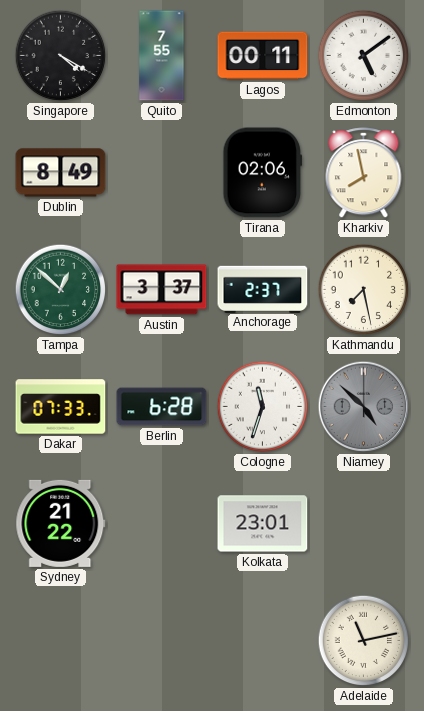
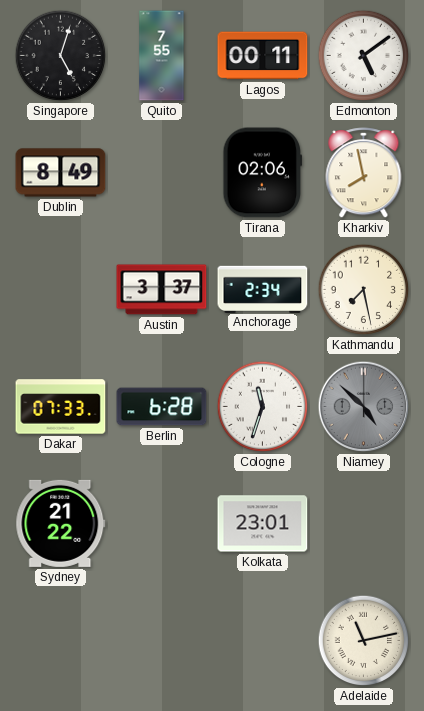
Singapore: 4:20 -> 5:03
Tampa: 12:52 -> none
Anchorage: 2:37 -> 2:34
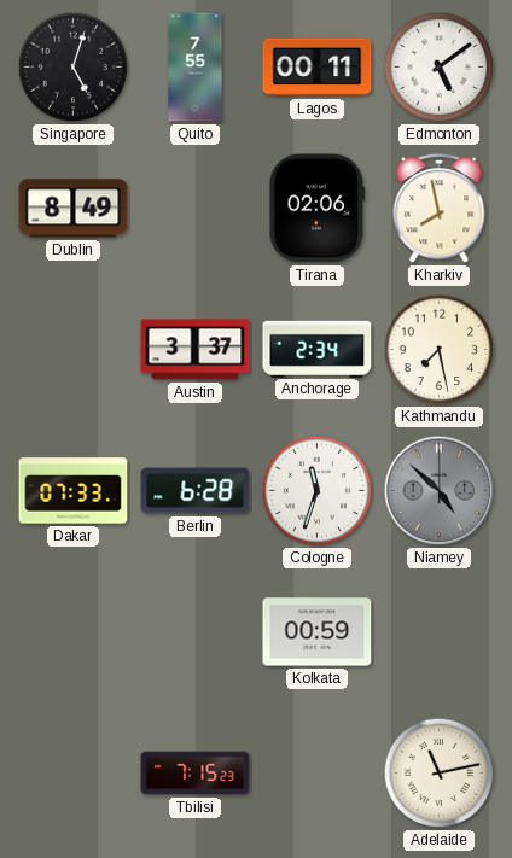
Sydney: 21:22 -> none
Kolkata: 23:01 -> 00:59
Tbilisi: none -> 7:15
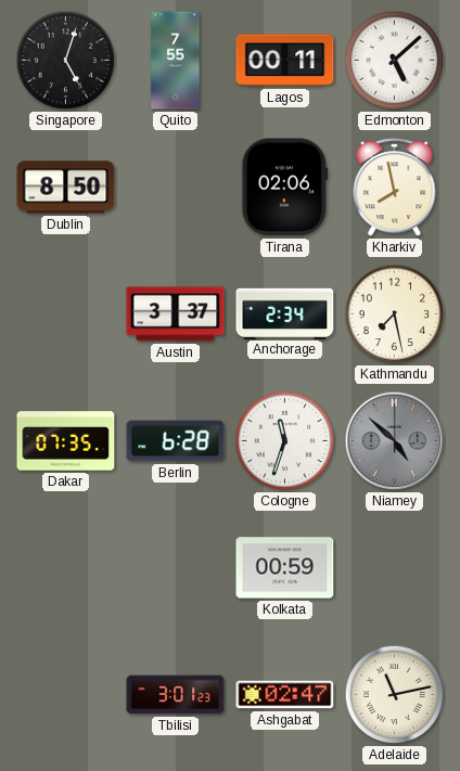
Edmonton: 5:09 -> 5:08
Dublin: 8:49 -> 8:50
Dakar: 07:33 -> 07:35
Tbilisi: 7:15 -> 3:01
Ashgabat: none -> 02:47
